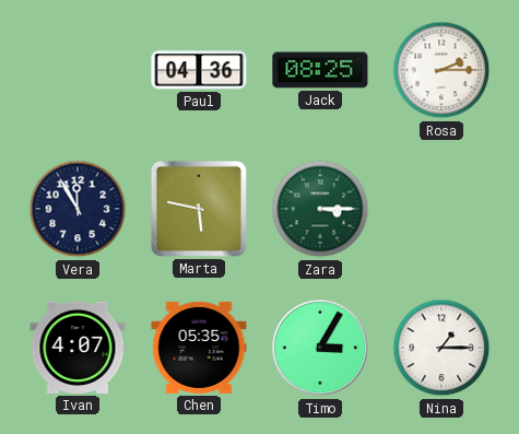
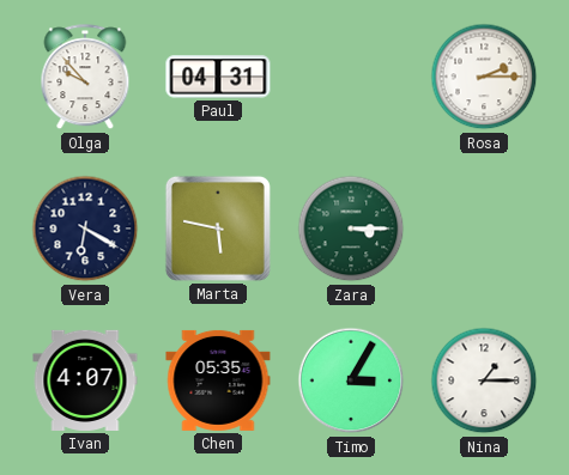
Olga: none -> 9:53
Paul: 04:36 -> 04:31
Jack: 08:25 -> none
Vera: 11:55 -> 6:20
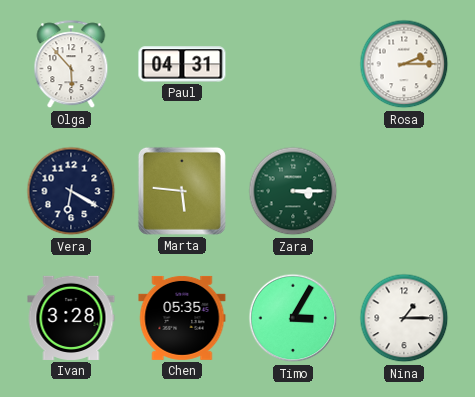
Olga: 9:53 -> 5:53
Marta: 5:47 -> 5:46
Ivan: 4:07 -> 3:28
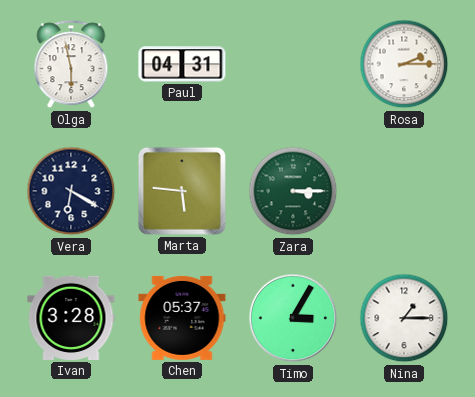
Olga: 5:53 -> 5:58
Chen: 05:35 -> 05:37
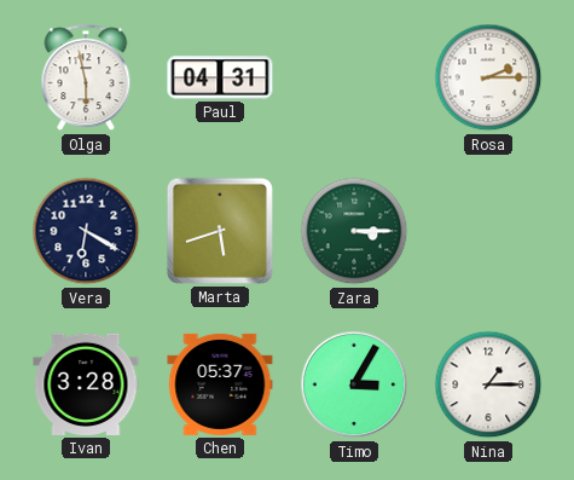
Marta: 5:46 -> 5:42
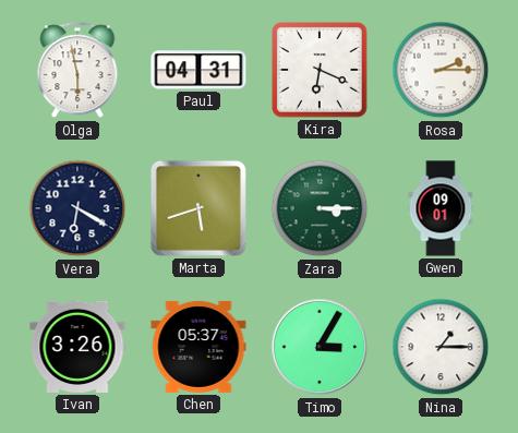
Kira: none -> 6:19
Gwen: none -> 09:01
Ivan: 3:28 -> 3:26
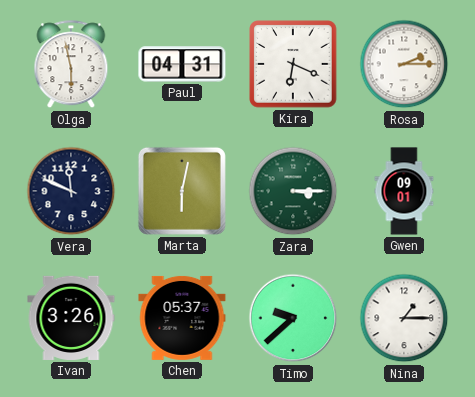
Vera: 6:20 -> 11:49
Marta: 5:42 -> 6:02
Timo: 3:05 -> 9:38
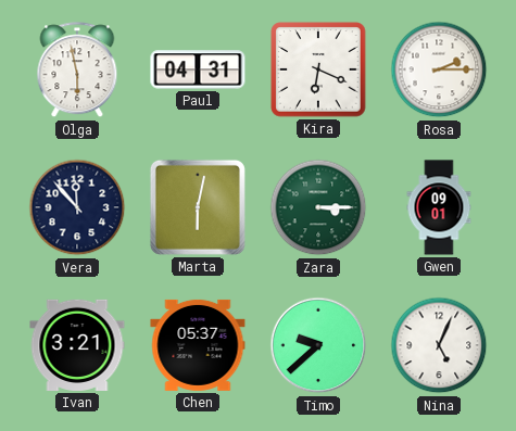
Vera: 11:49 -> 11:53
Ivan: 3:26 -> 3:21
Nina: 1:15 -> 5:04
